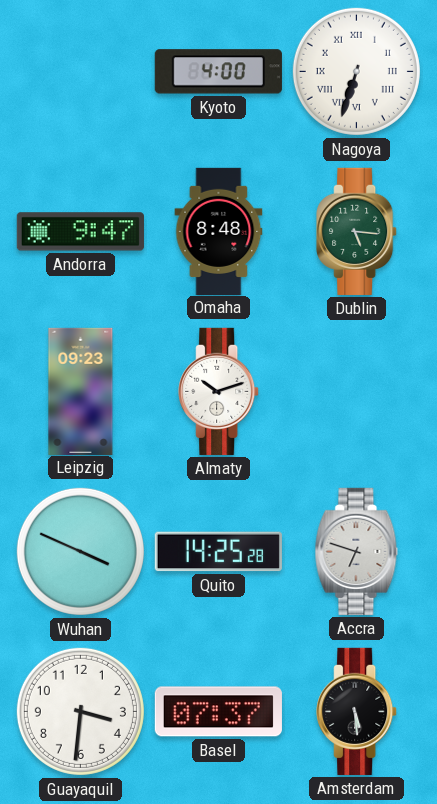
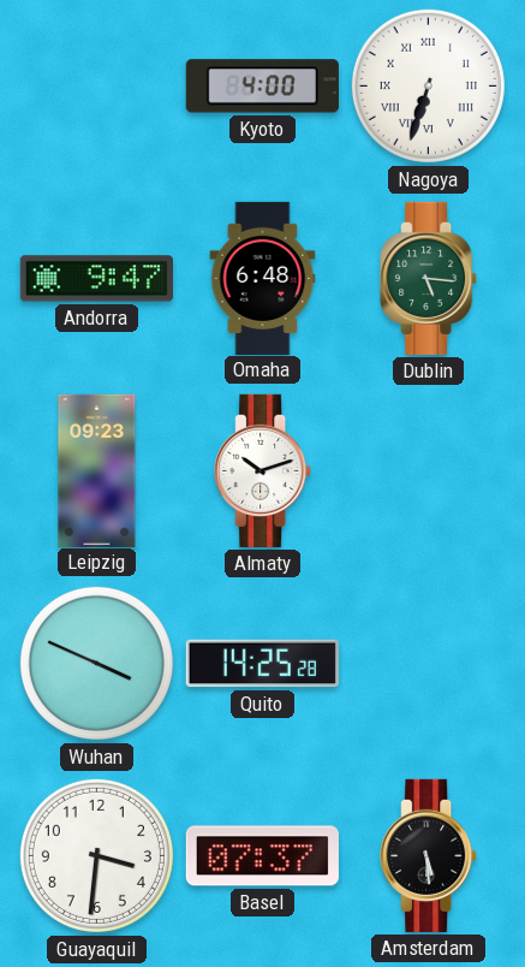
Omaha: 8:48 -> 6:48
Accra: 6:48 -> none
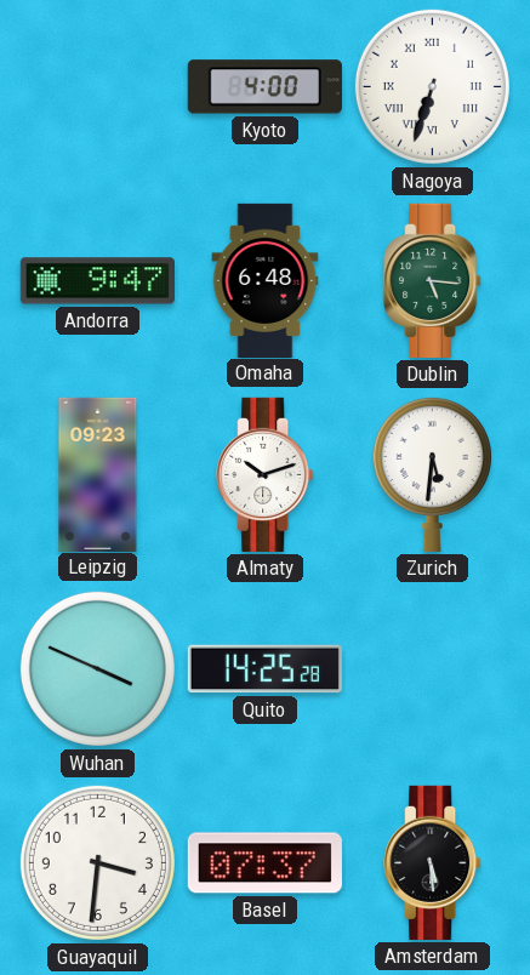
Zurich: none -> 5:31
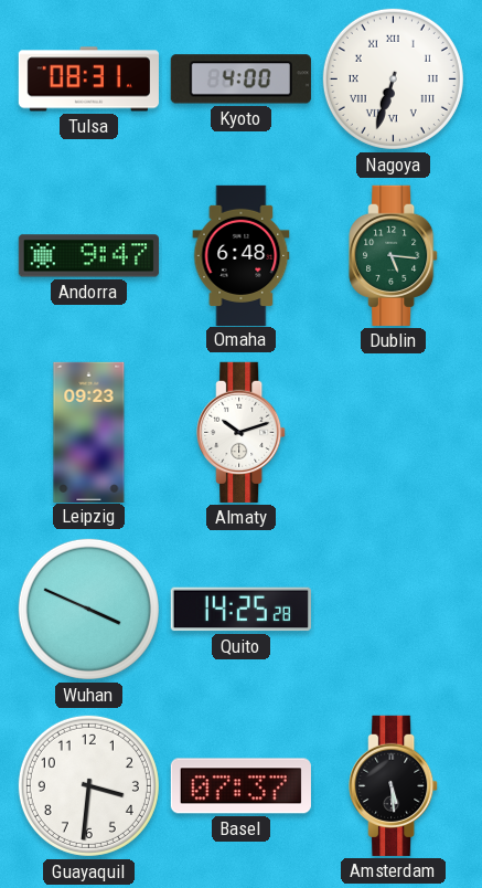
Tulsa: none -> 08:31
Zurich: 5:31 -> none
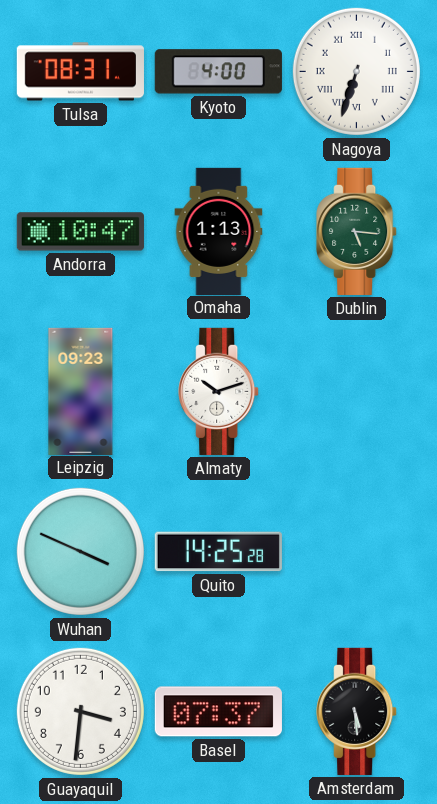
Andorra: 9:47 -> 10:47
Omaha: 6:48 -> 1:13
